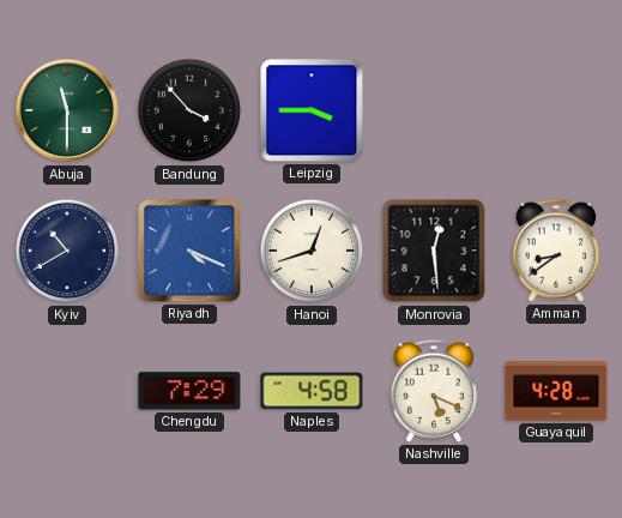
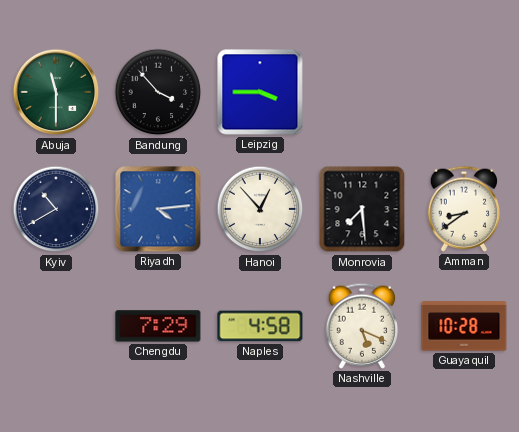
Riyadh: 4:19 -> 4:14
Hanoi: 12:42 -> 12:53
Monrovia: 12:29 -> 7:29
Guayaquil: 4:28 -> 10:28
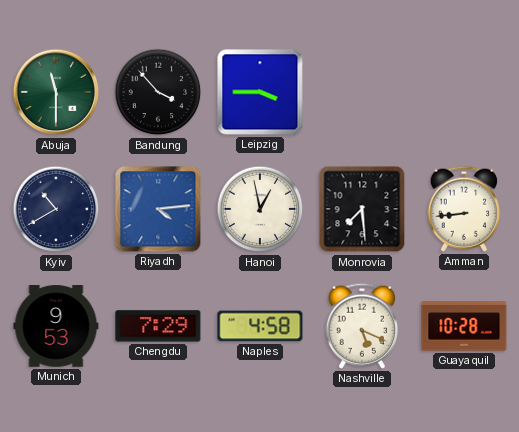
Hanoi: 12:53 -> 12:58
Amman: 8:39 -> 8:44
Munich: none -> 9:53
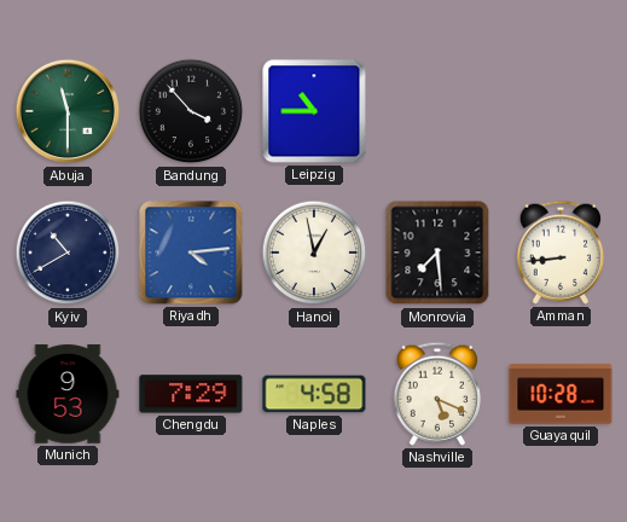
Leipzig: 3:45 -> 10:45
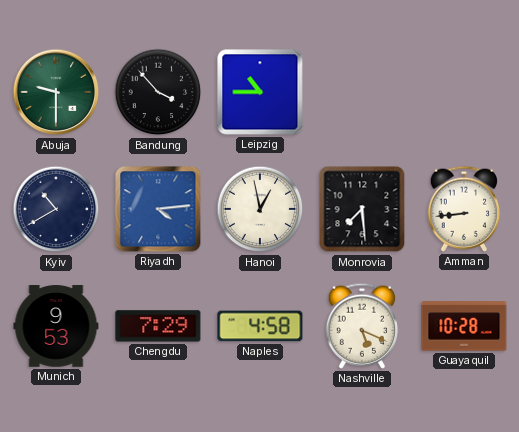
Abuja: 11:30 -> 9:30
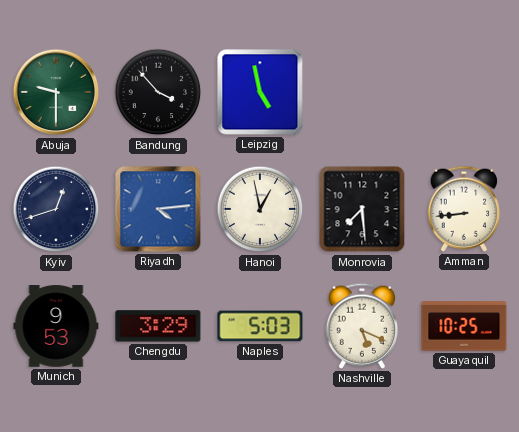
Leipzig: 10:45 -> 4:58
Kyiv: 10:40 -> 12:42
Chengdu: 7:29 -> 3:29
Naples: 4:58 -> 5:03
Guayaquil: 10:28 -> 10:25
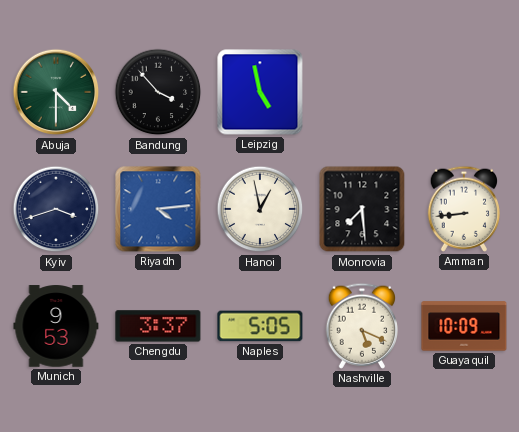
Abuja: 9:30 -> 4:30
Kyiv: 12:42 -> 3:42
Chengdu: 3:29 -> 3:37
Naples: 5:03 -> 5:05
Guayaquil: 10:25 -> 10:09
